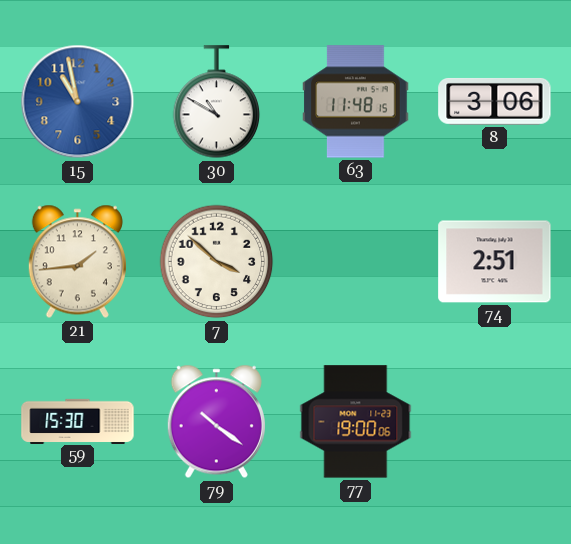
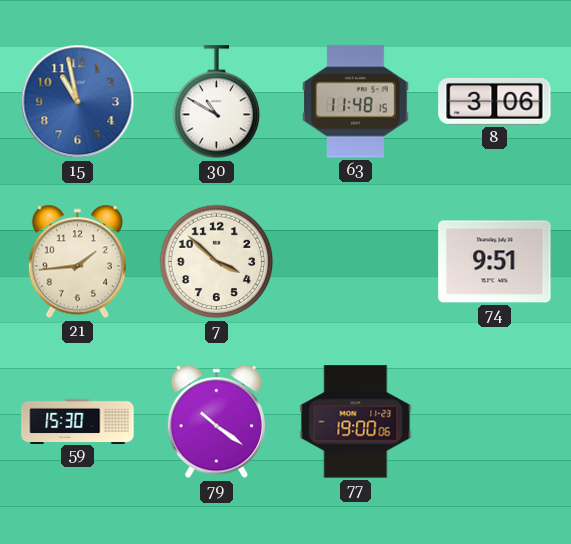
74: 2:51 -> 9:51
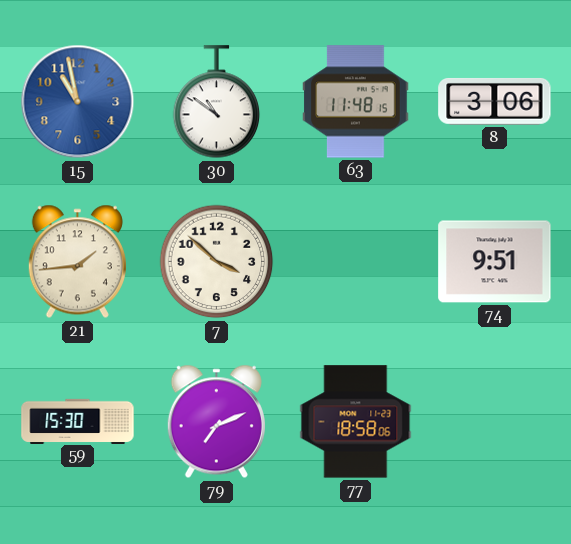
30: 10:50 -> 10:51
79: 10:21 -> 7:11
77: 19:00 -> 18:58
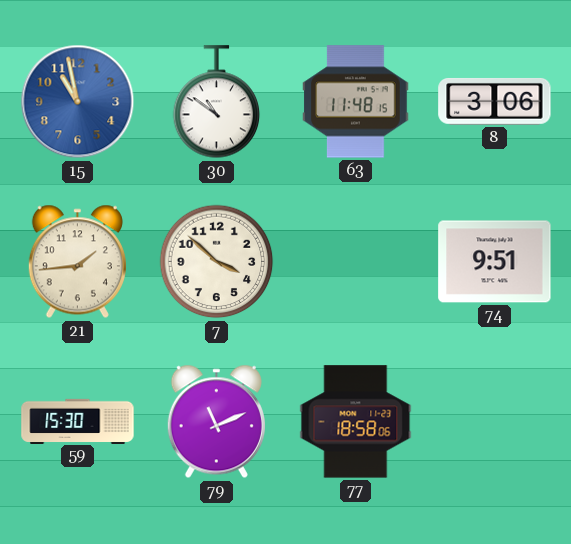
79: 7:11 -> 11:11
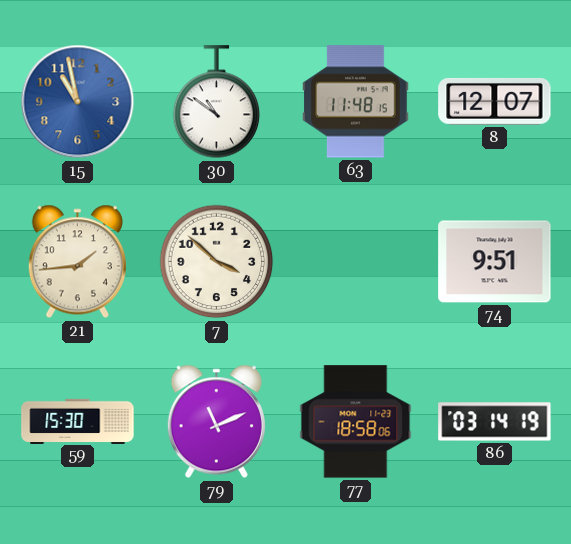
8: 3:06 -> 12:07
86: none -> 03:14
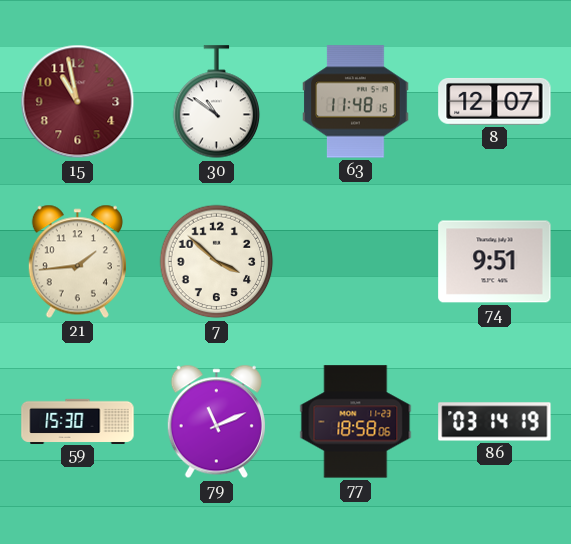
15 dial: blue -> burgundy
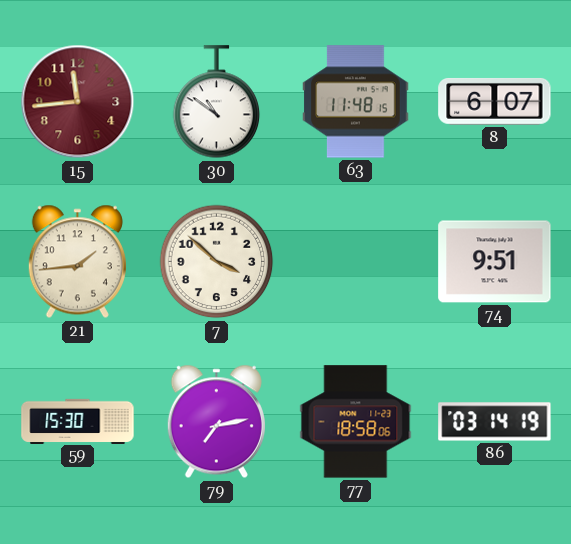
15: 10:58 -> 11:44
8: 12:07 -> 6:07
79: 11:11 -> 7:13
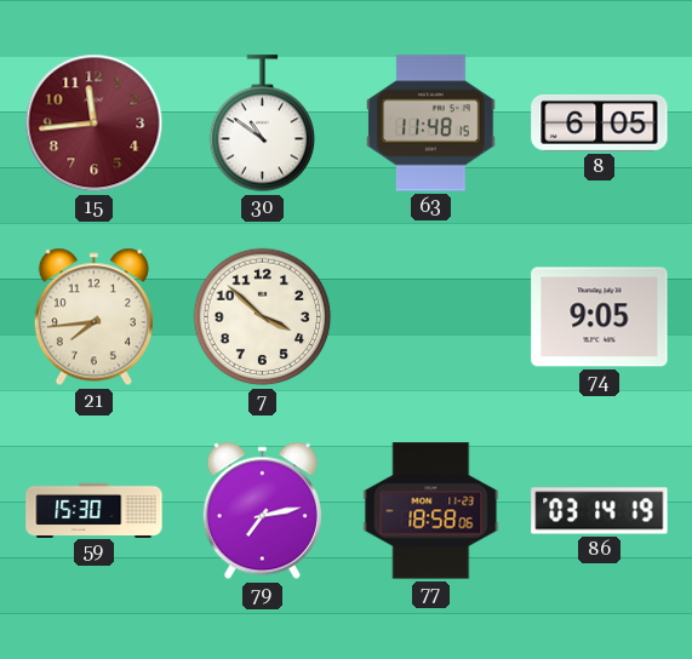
8: 6:07 -> 6:05
21: 1:44 -> 7:44
74: 9:51 -> 9:05
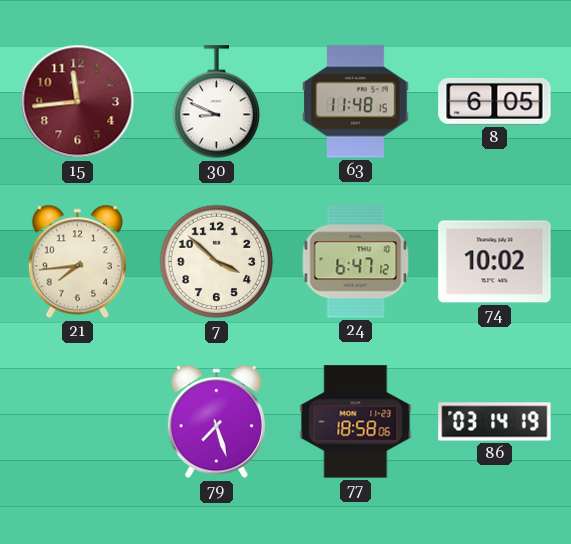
30: 10:51 -> 8:49
24: none -> 6:47
74: 9:05 -> 10:02
59: 15:30 -> none
79: 7:13 -> 7:27
